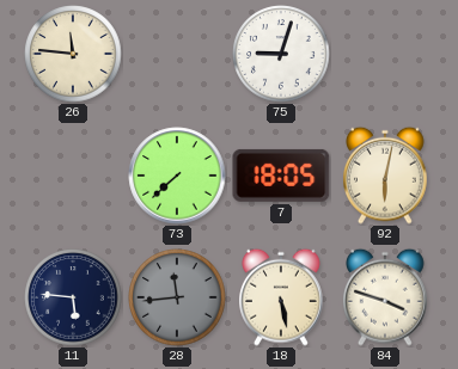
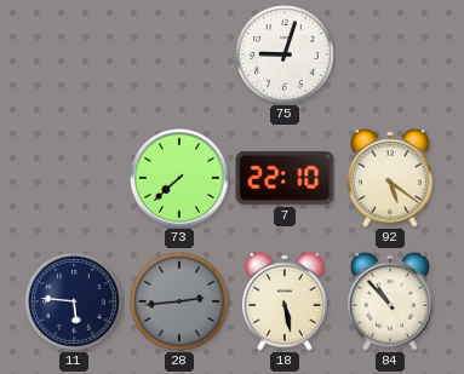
26: 11:46 -> none
7: 18:05 -> 22:10
92: 6:02 -> 5:21
28: 11:44 -> 2:44
84: 3:48 -> 10:53
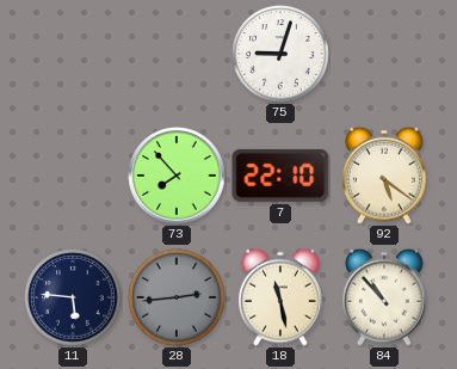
73: 7:38 -> 7:53
18: 5:28 -> 11:28
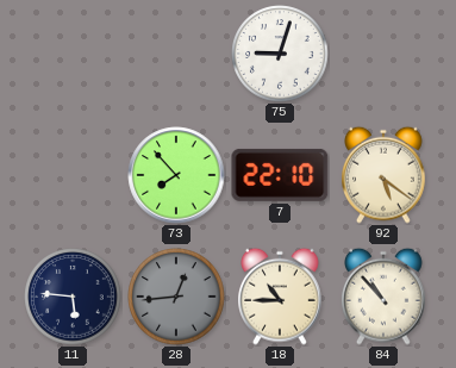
28: 2:44 -> 12:44
18: 11:28 -> 10:45
